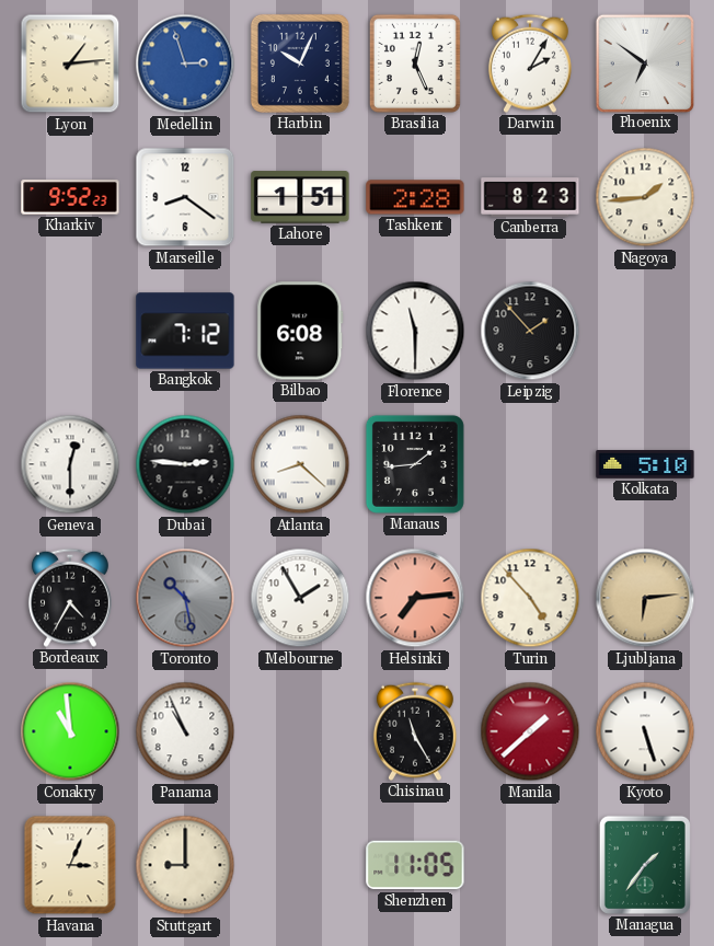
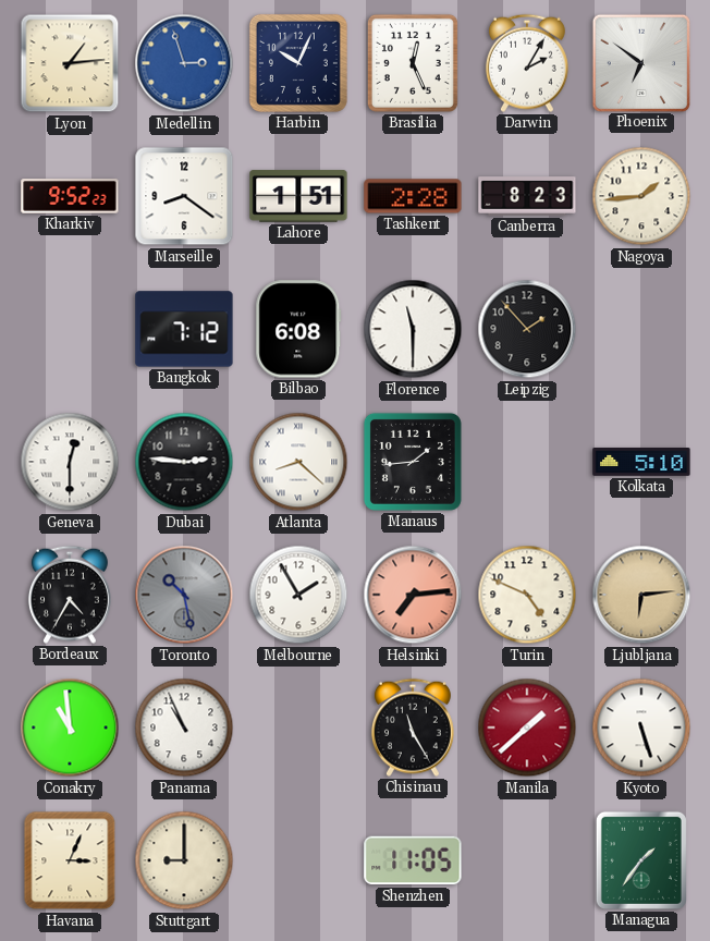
Turin: 4:53 -> 4:49
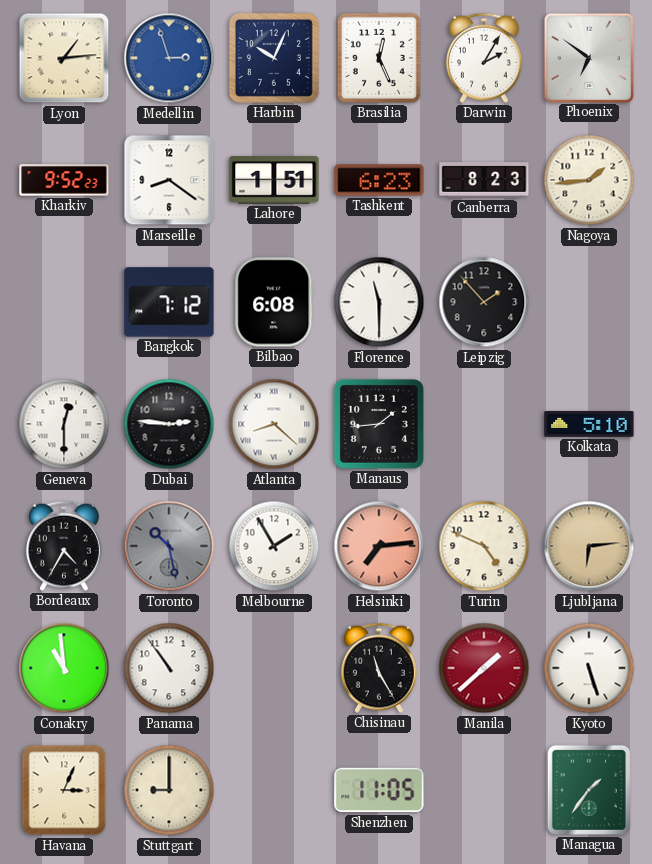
Tashkent: 2:28 -> 6:23
Panama: 10:56 -> 10:54
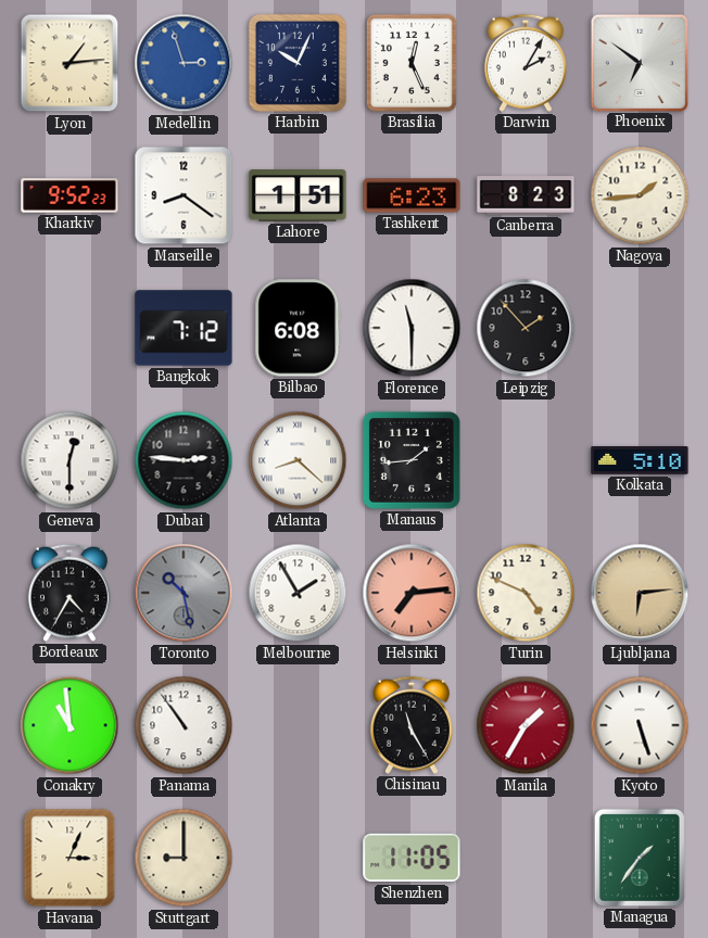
Manila: 1:38 -> 1:35
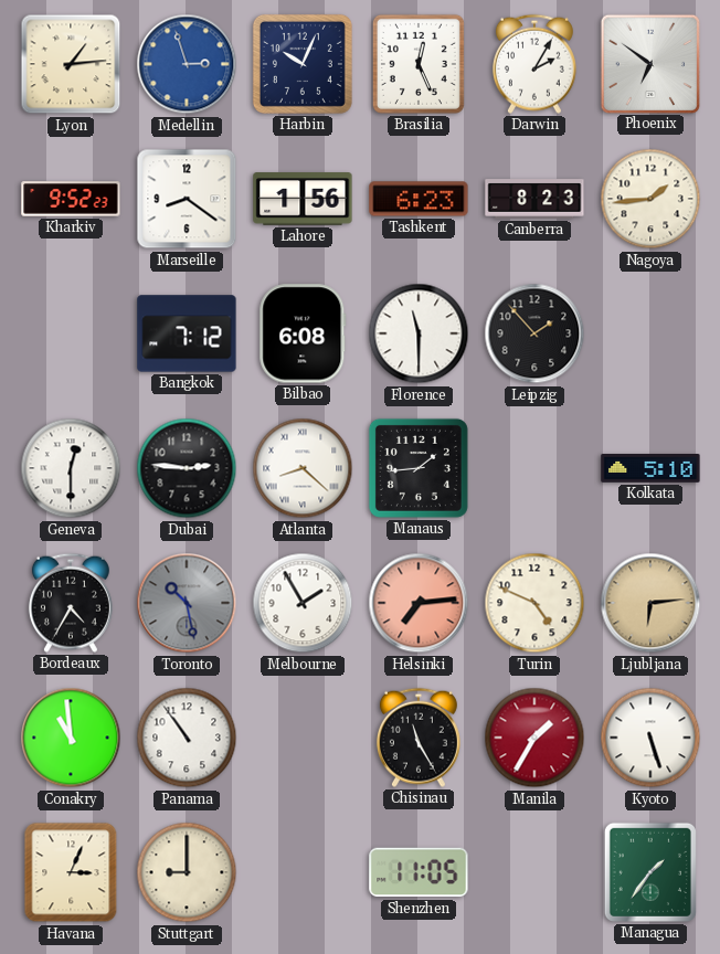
Lahore: 1:51 -> 1:56
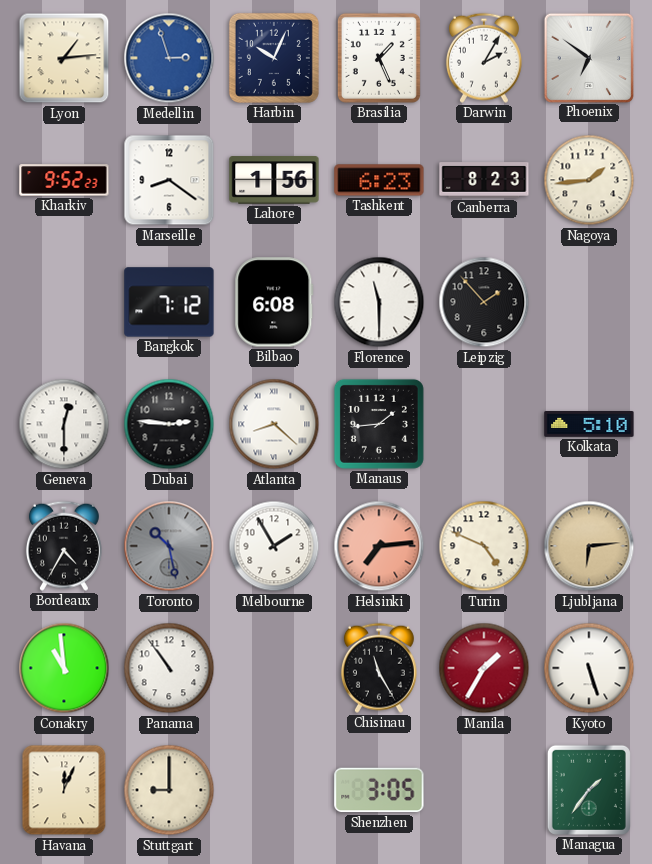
Brasilia: 12:26 -> 1:26
Havana: 3:04 -> 12:04
Shenzhen: 11:05 -> 3:05
